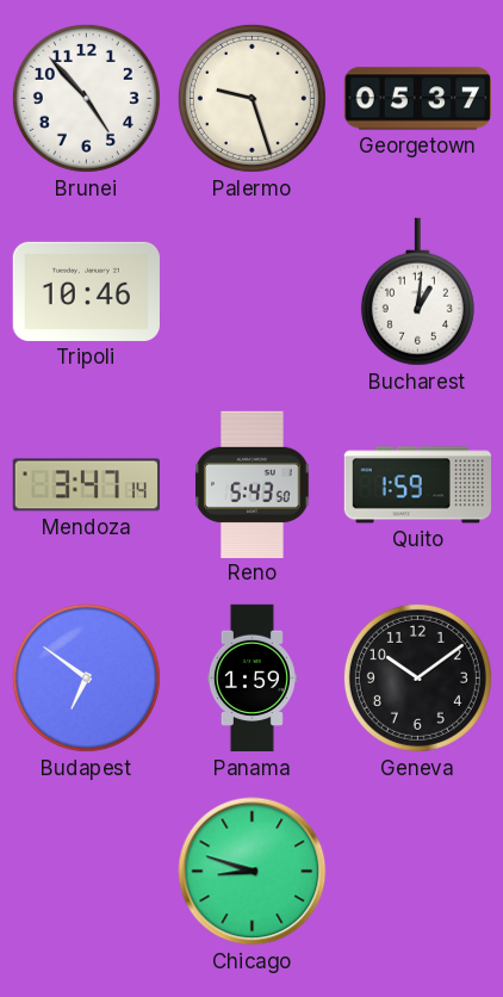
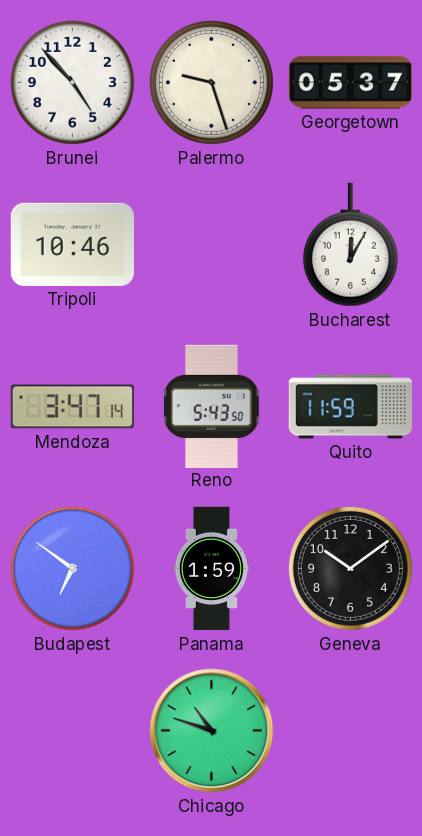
Bucharest: 1:01 -> 12:05
Quito: 1:59 -> 11:59
Chicago: 8:48 -> 10:48
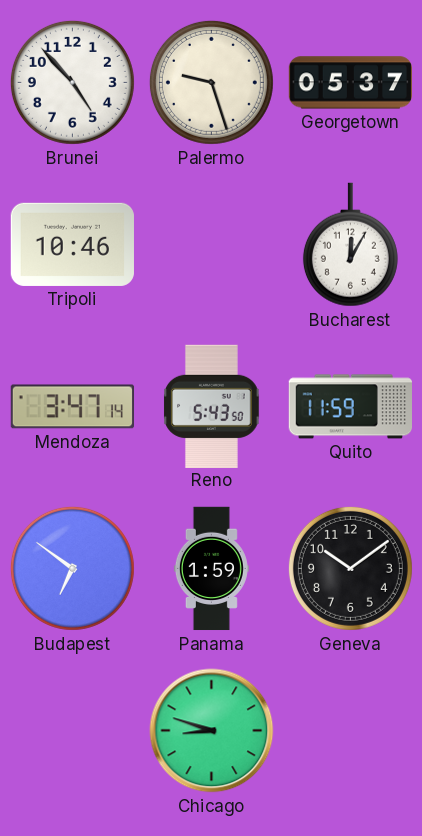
Chicago: 10:48 -> 8:48
